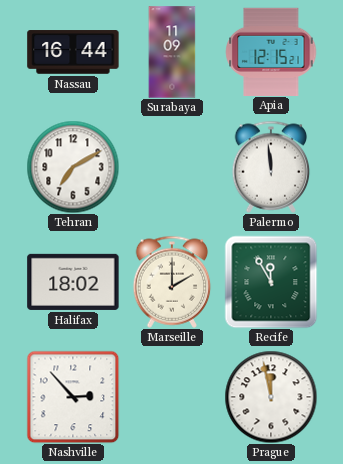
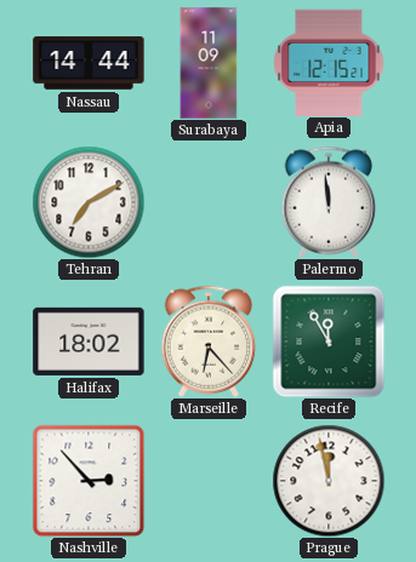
Nassau: 16:44 -> 14:44
Marseille: 2:00 -> 6:23
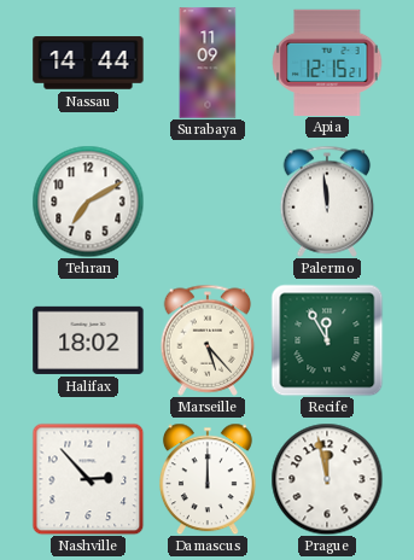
Marseille: 6:23 -> 5:23
Damascus: none -> 12:00
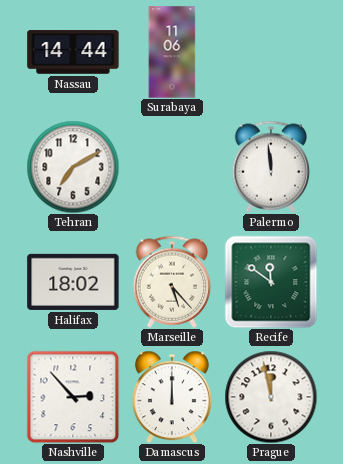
Surabaya: 11:09 -> 11:06
Apia: 12:15 -> none
Recife: 11:55 -> 11:51
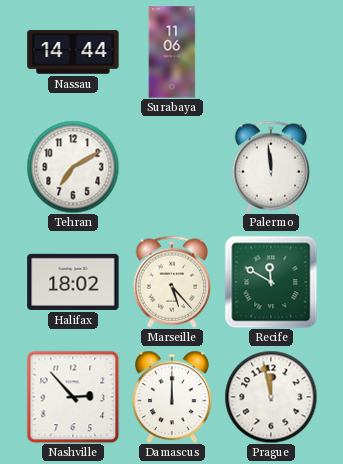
Recife: 11:51 -> 11:50
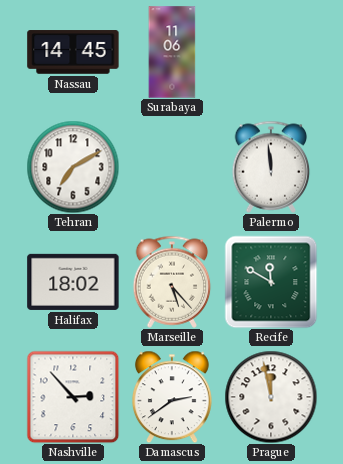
Nassau: 14:44 -> 14:45
Damascus: 12:00 -> 2:39
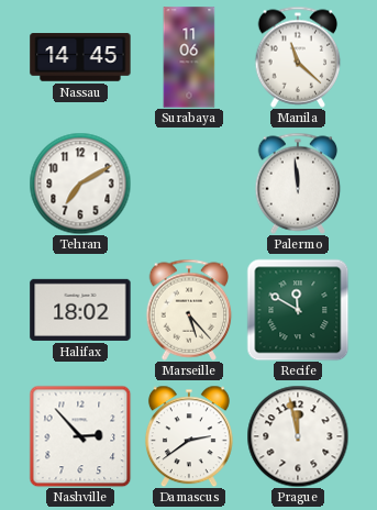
Manila: none -> 11:22
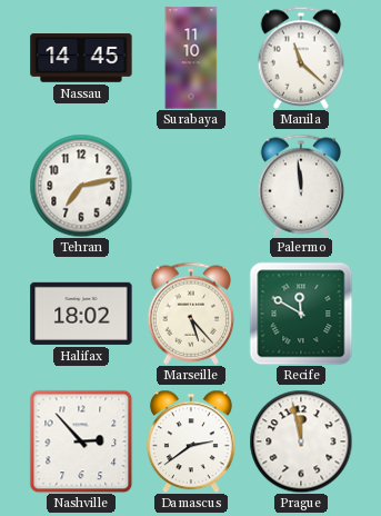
Surabaya: 11:06 -> 11:10
Tehran: 7:10 -> 7:13
